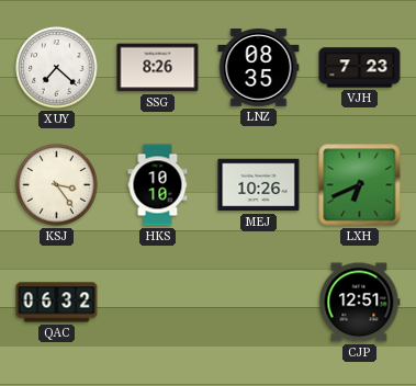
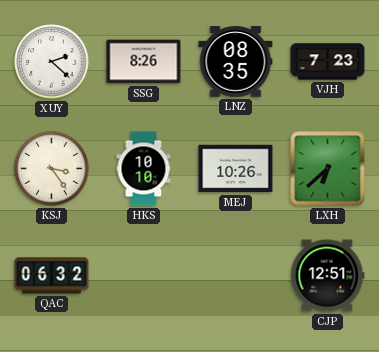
XUY: 7:22 -> 2:22
LXH: 6:41 -> 6:38
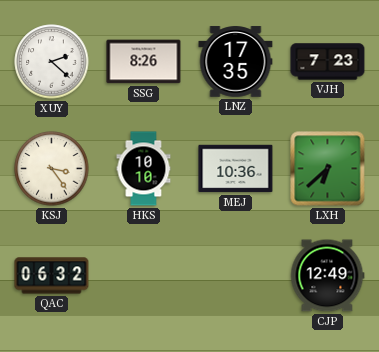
LNZ: 08:35 -> 17:35
MEJ: 10:26 -> 10:36
CJP: 12:51 -> 12:49
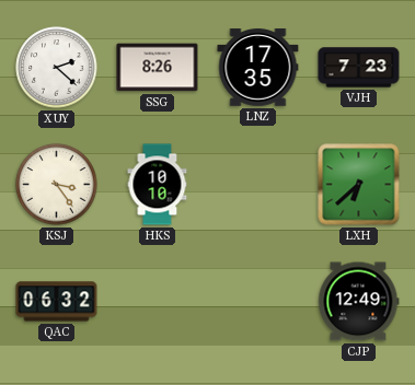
MEJ: 10:36 -> none
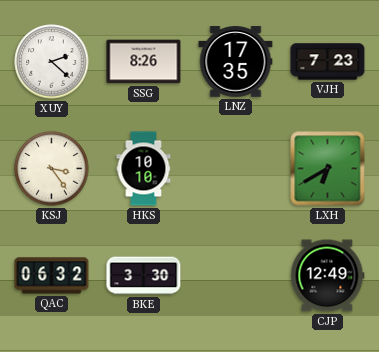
LXH: 6:38 -> 6:40
BKE: none -> 3:30
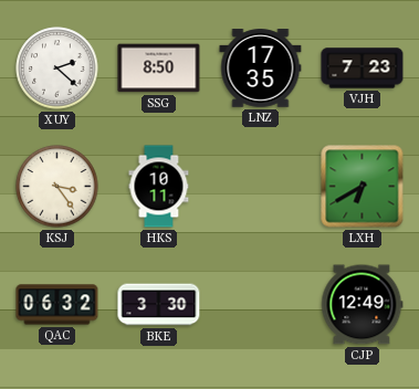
SSG: 8:26 -> 8:50
HKS: 10:10 -> 10:11
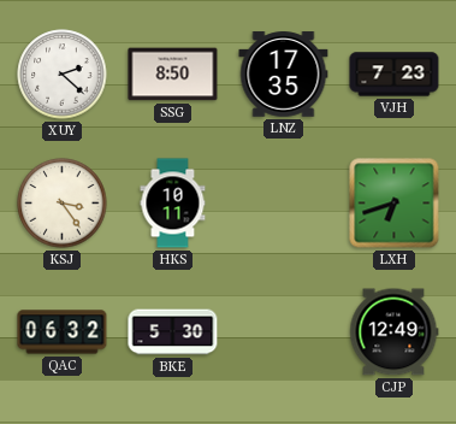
LXH: 6:40 -> 6:42
BKE: 3:30 -> 5:30
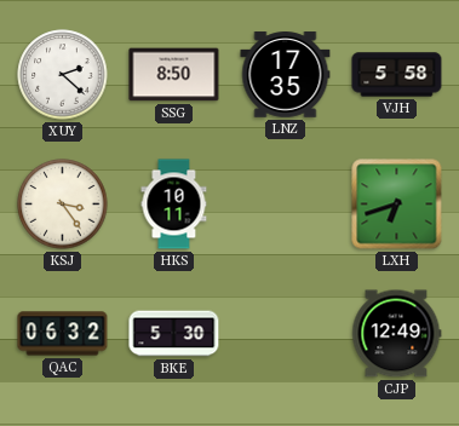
VJH: 7:23 -> 5:58
